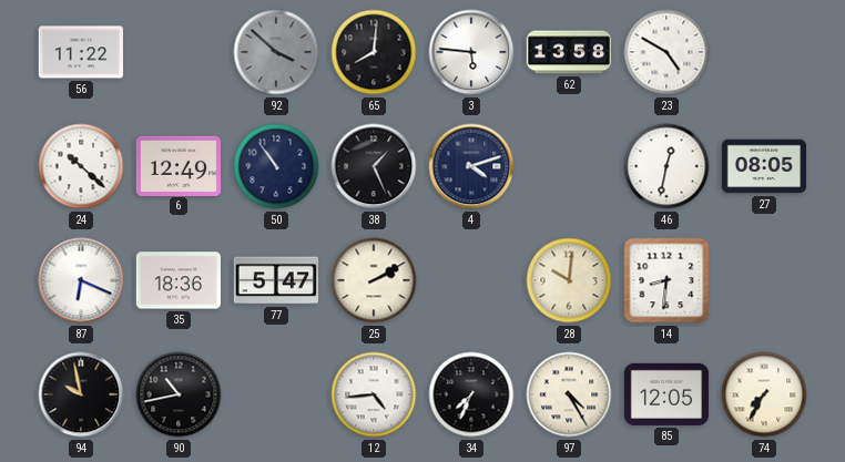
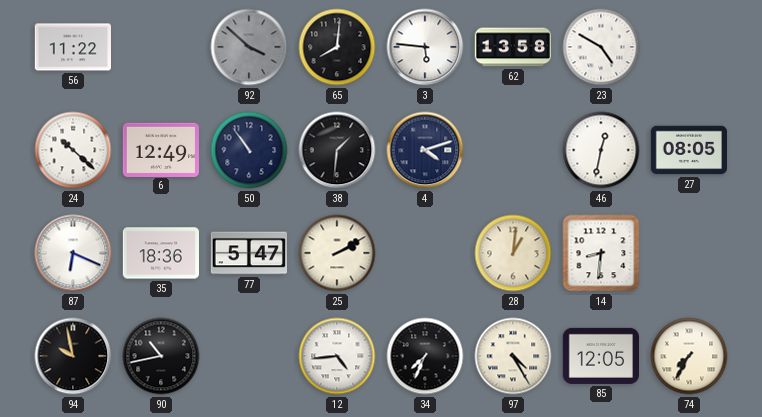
38: 1:26 -> 1:31
28: 10:01 -> 1:01
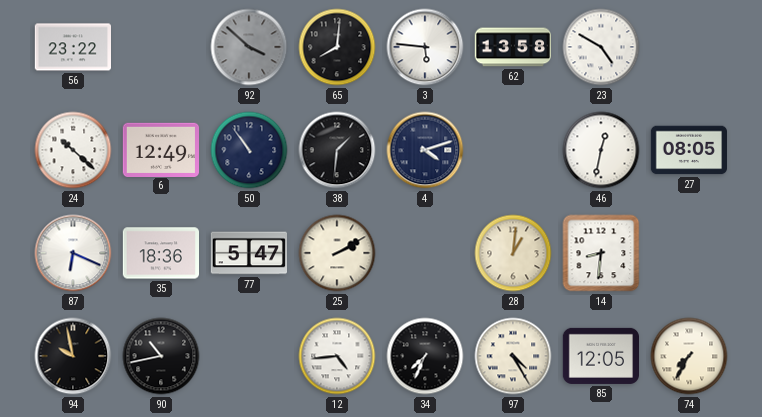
56: 11:22 -> 23:22
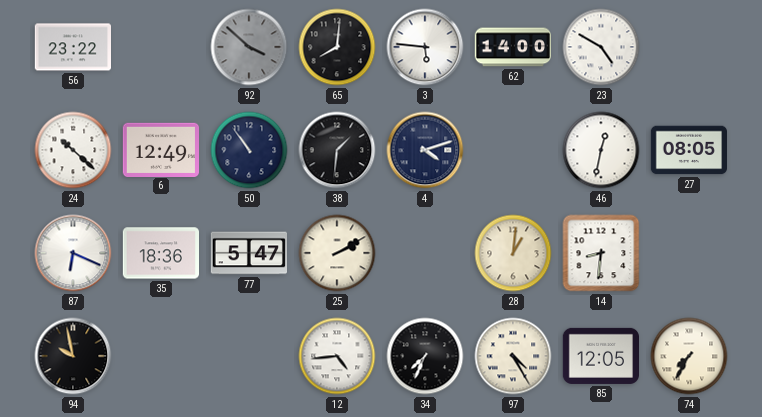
62: 13:58 -> 14:00
90: 10:43 -> none
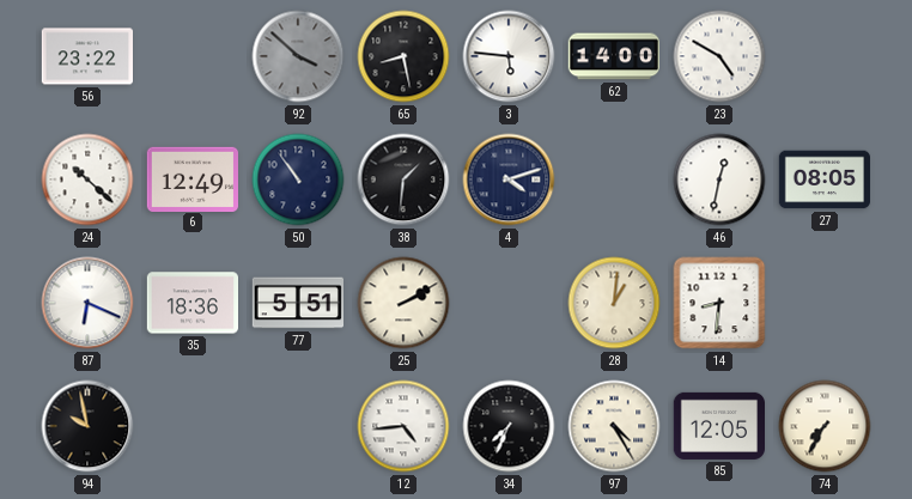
65: 8:01 -> 8:28
77: 5:47 -> 5:51
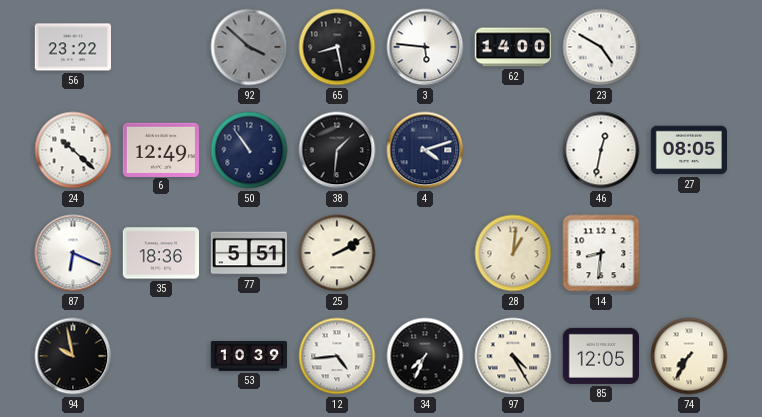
53: none -> 10:39
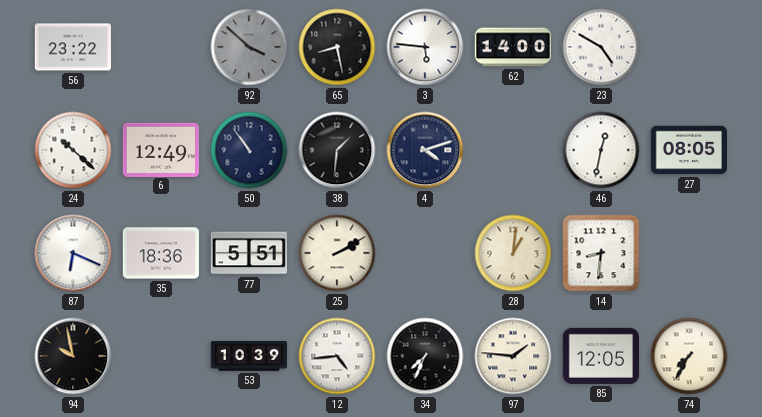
97: 4:25 -> 1:46
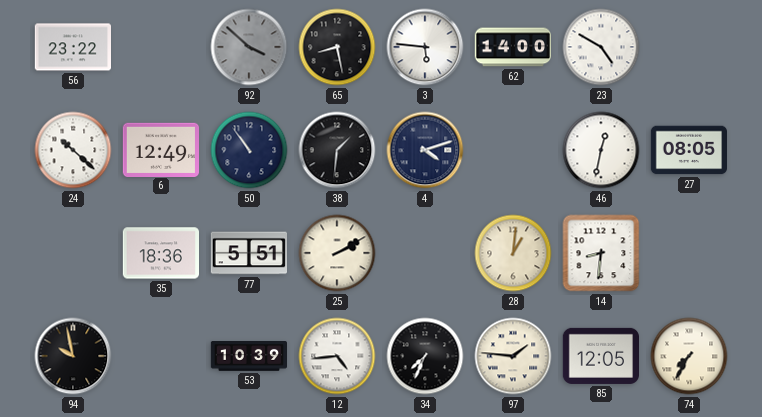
87: 6:19 -> none
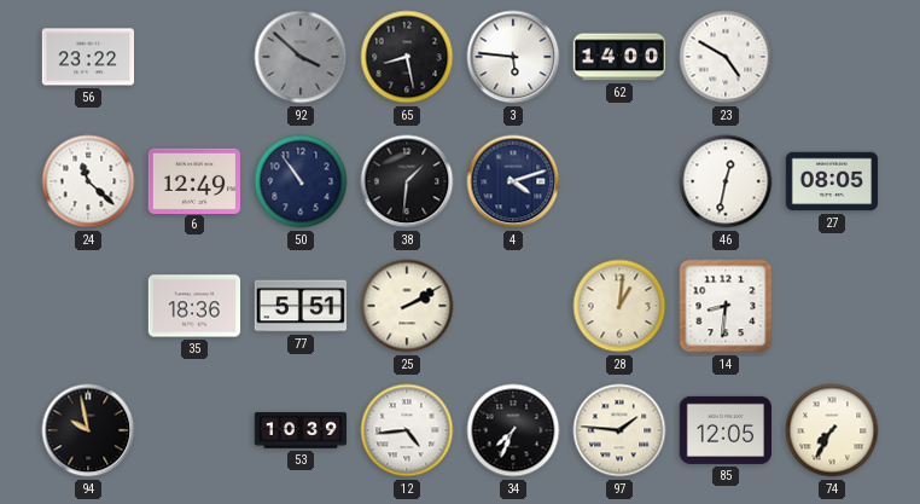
24: 10:22 -> 11:22
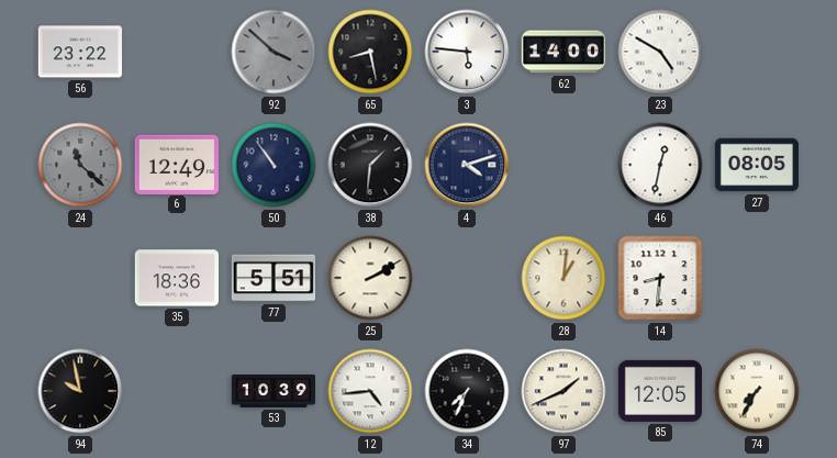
24 dial: white -> grey
97: 1:46 -> 1:41
